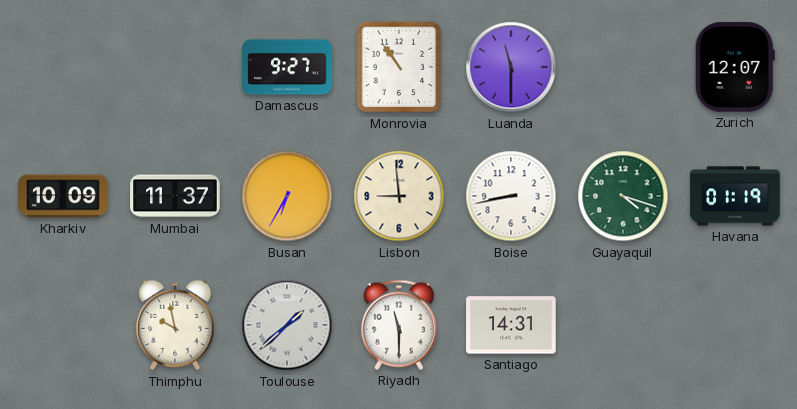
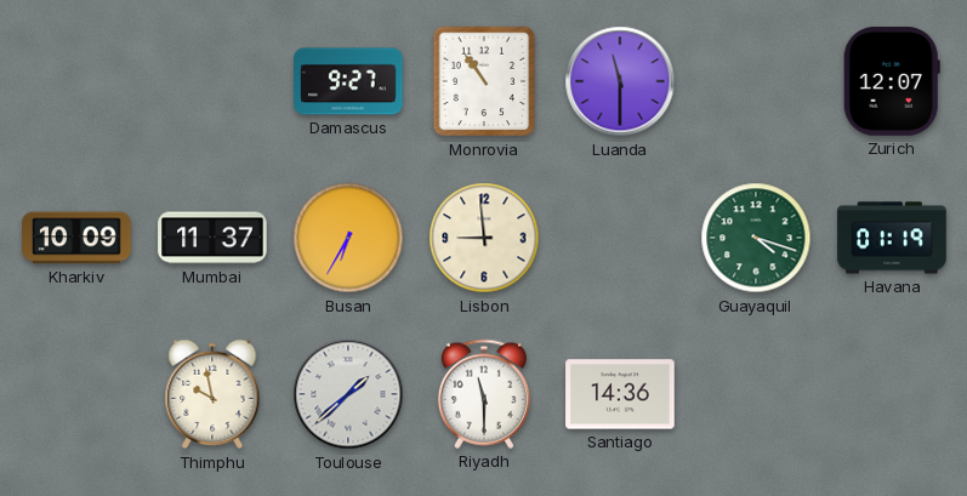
Boise: 8:43 -> none
Santiago: 14:31 -> 14:36
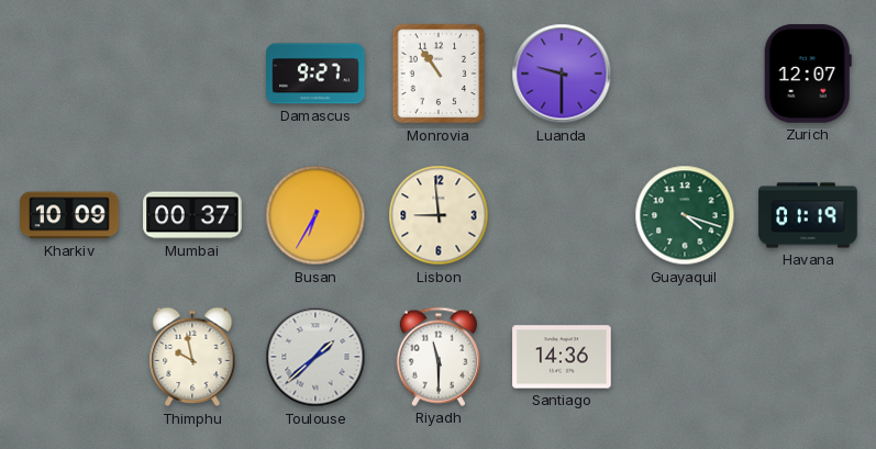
Luanda: 11:30 -> 9:30
Mumbai: 11:37 -> 00:37
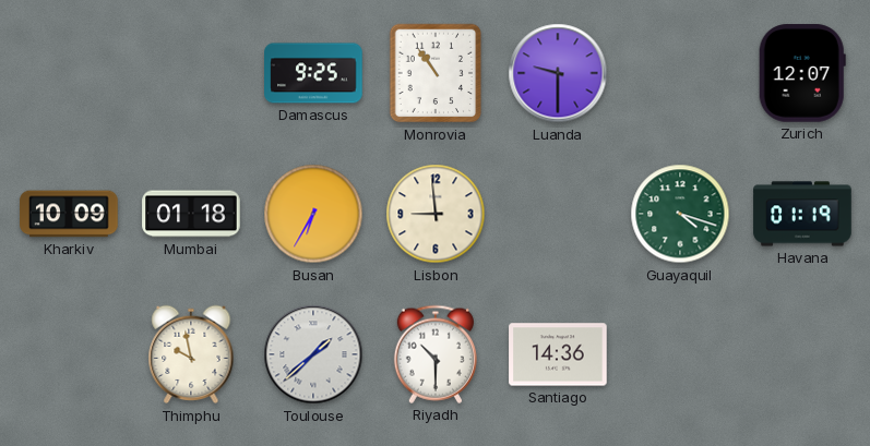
Damascus: 9:27 -> 9:25
Mumbai: 00:37 -> 01:18
Riyadh: 11:30 -> 10:30
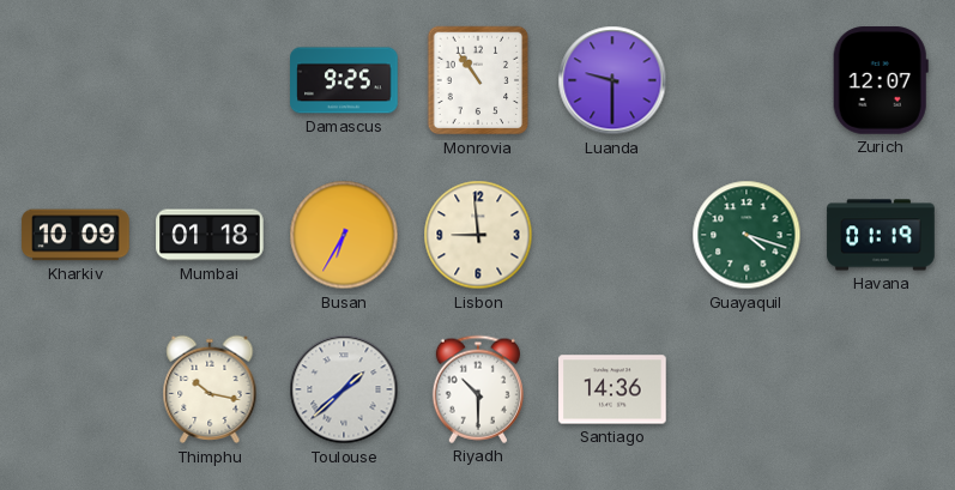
Thimphu: 9:58 -> 10:17
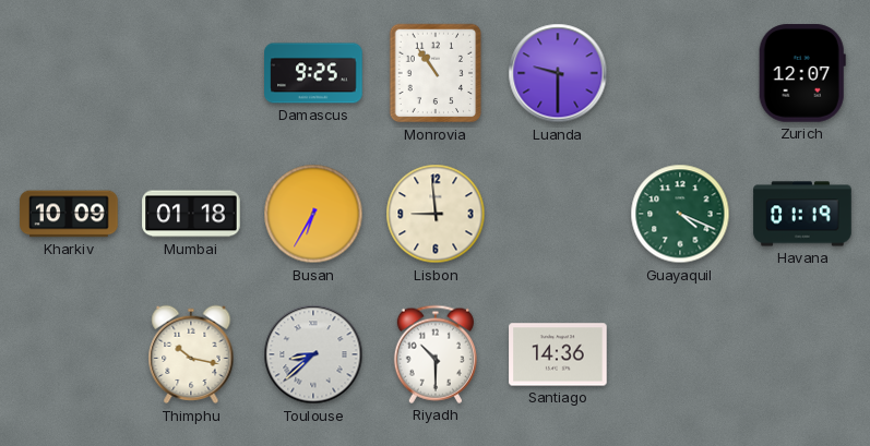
Guayaquil: 4:18 -> 4:19
Toulouse: 1:38 -> 8:38
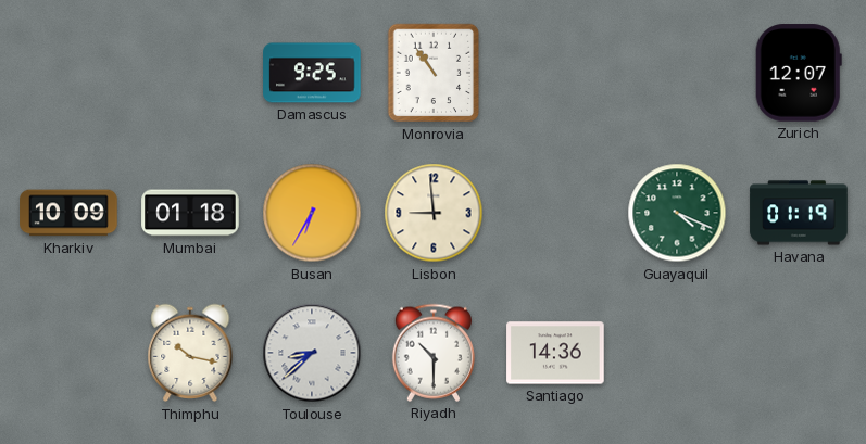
Luanda: 9:30 -> none
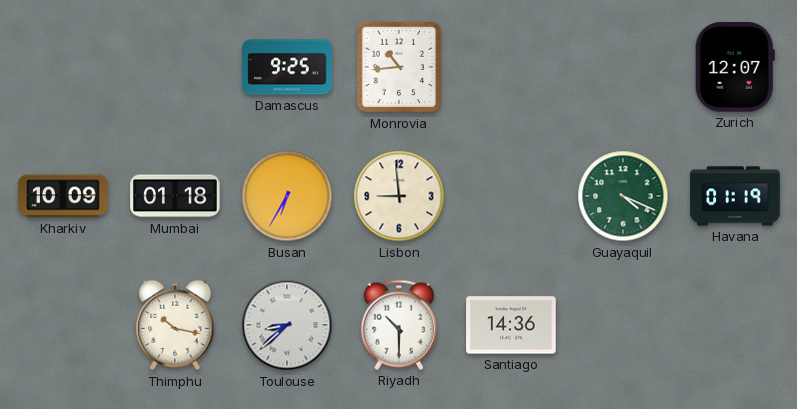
Monrovia: 10:54 -> 10:44
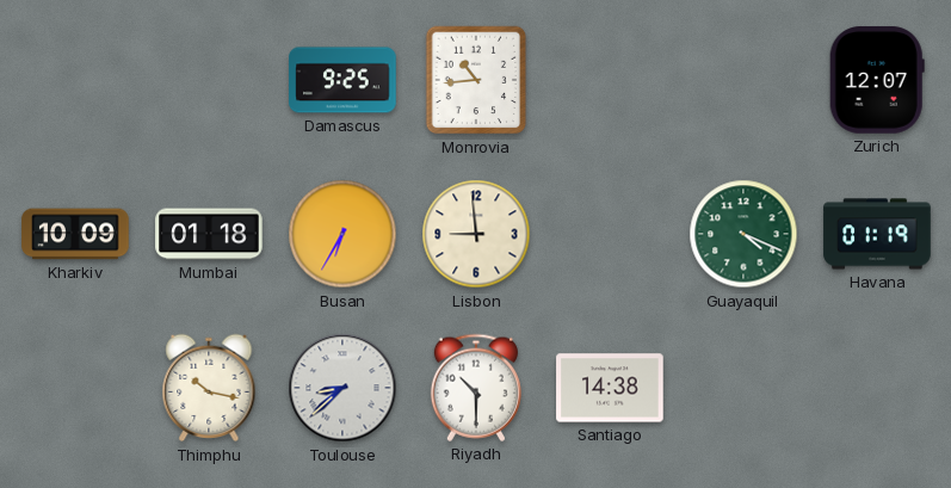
Santiago: 14:36 -> 14:38
